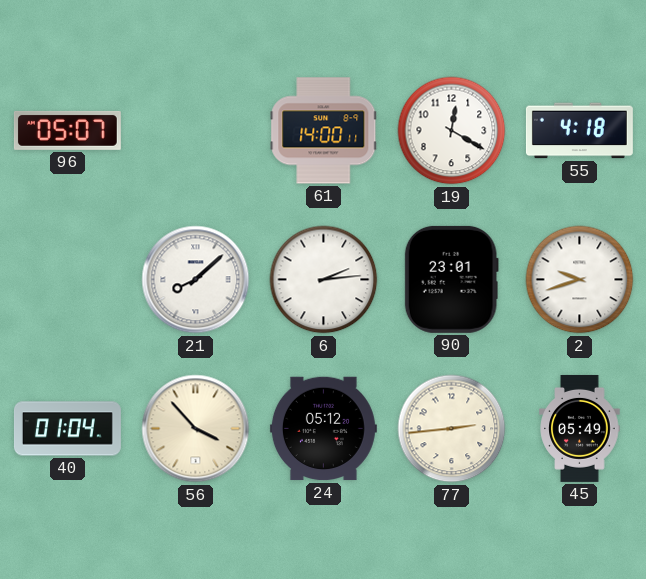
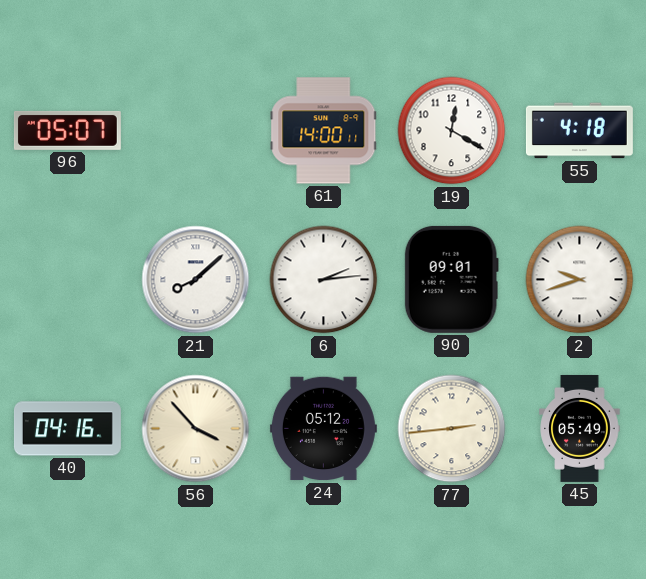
90: 23:01 -> 09:01
40: 01:04 -> 04:16
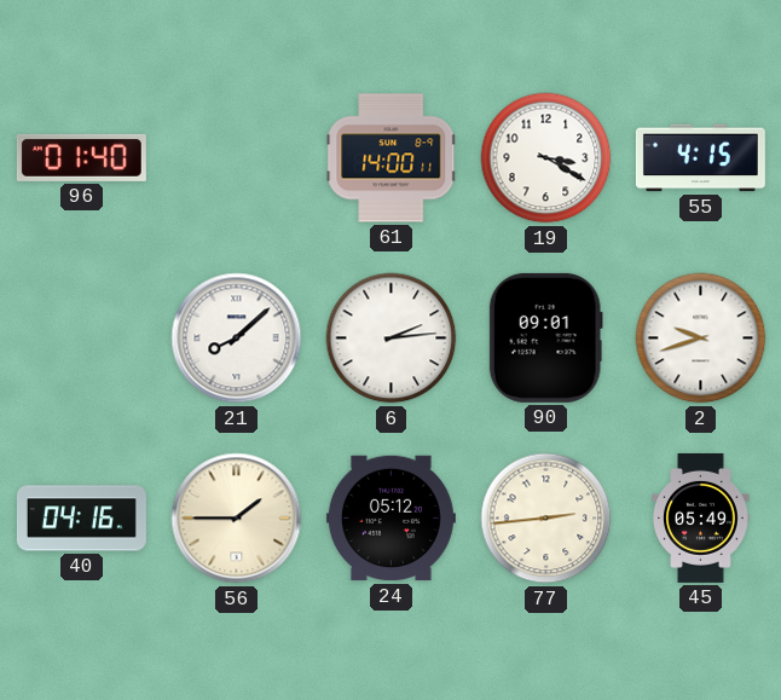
96: 05:07 -> 01:40
19: 12:20 -> 3:20
55: 4:18 -> 4:15
56: 3:53 -> 1:45
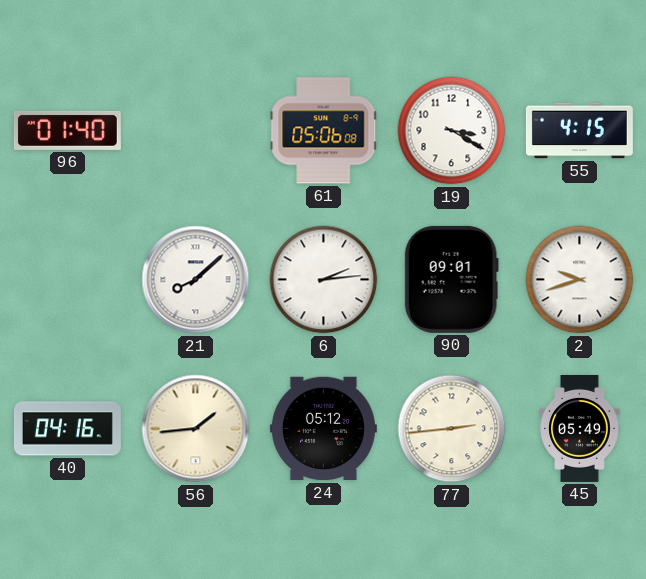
61: 14:00 -> 05:06
56: 1:45 -> 1:44
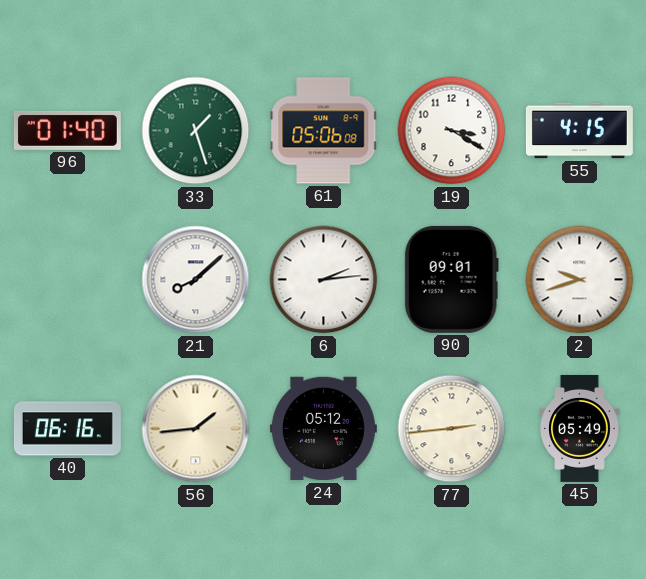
33: none -> 1:27
40: 04:16 -> 06:16
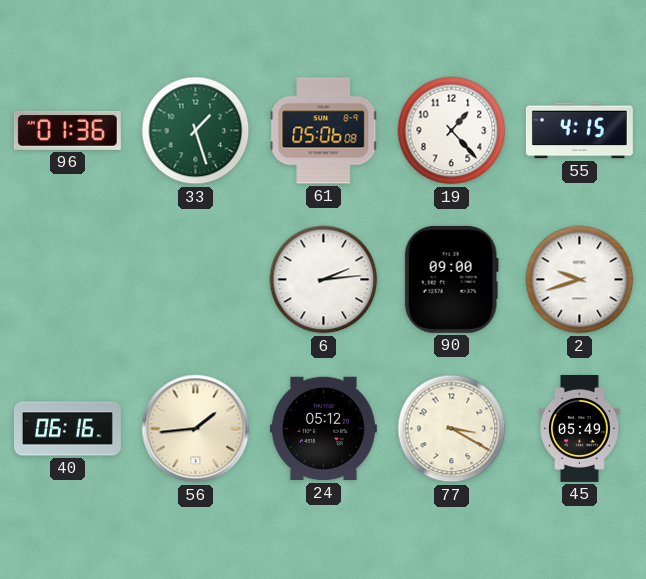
96: 01:40 -> 01:36
19: 3:20 -> 1:23
21: 8:08 -> none
90: 09:01 -> 09:00
77: 2:44 -> 3:20
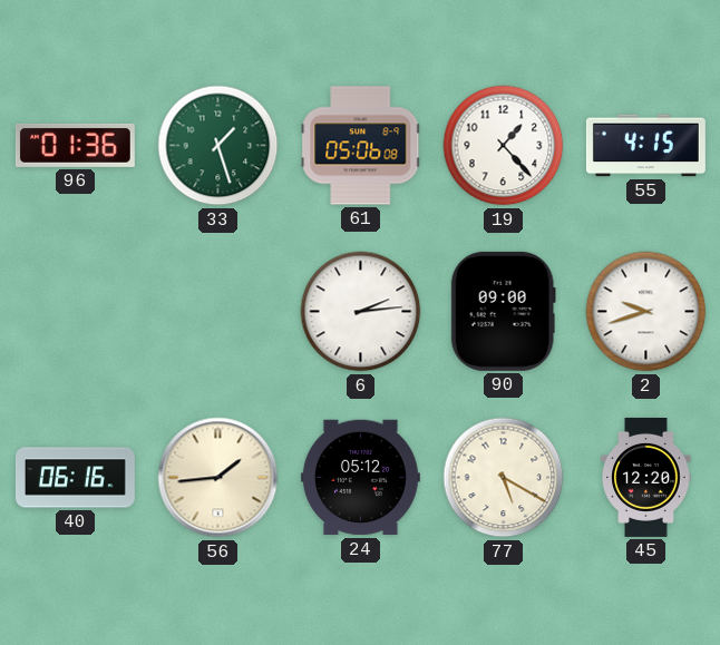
77: 3:20 -> 5:20
45: 05:49 -> 12:20
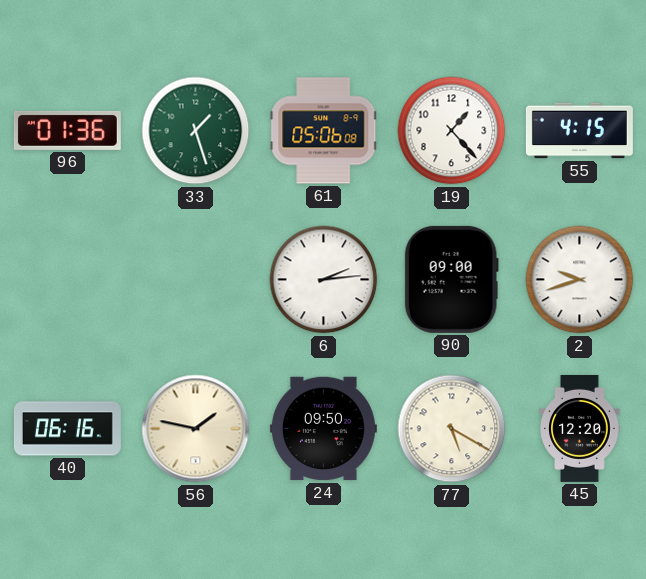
56: 1:44 -> 1:47
24: 05:12 -> 09:50
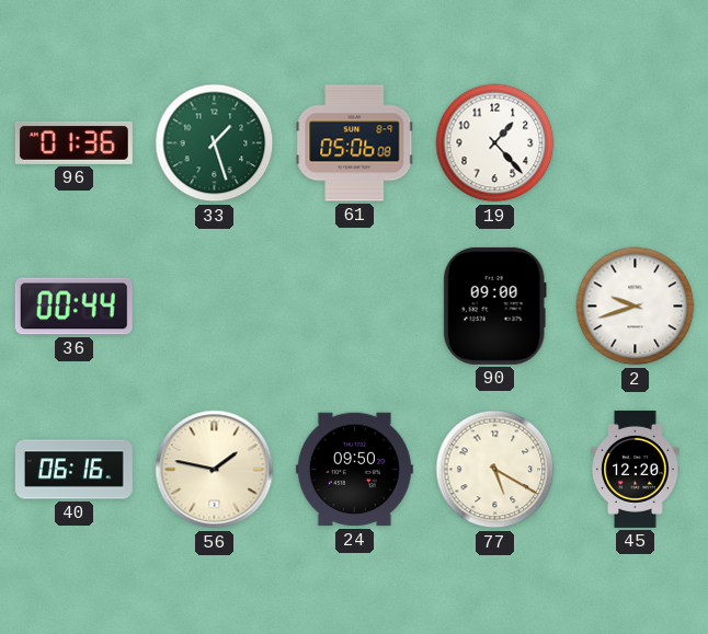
55: 4:15 -> none
36: none -> 00:44
6: 2:14 -> none
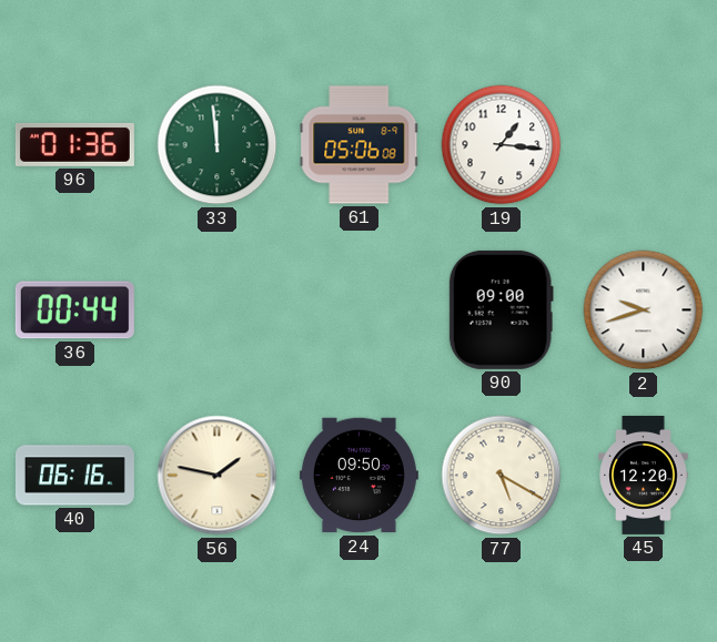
33: 1:27 -> 11:59
19: 1:23 -> 1:16
